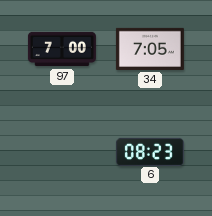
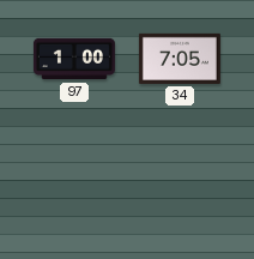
97: 7:00 -> 1:00
6: 08:23 -> none
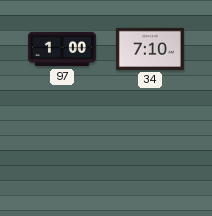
34: 7:05 -> 7:10
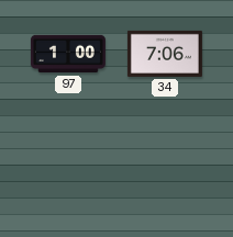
34: 7:10 -> 7:06
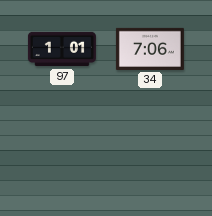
97: 1:00 -> 1:01
